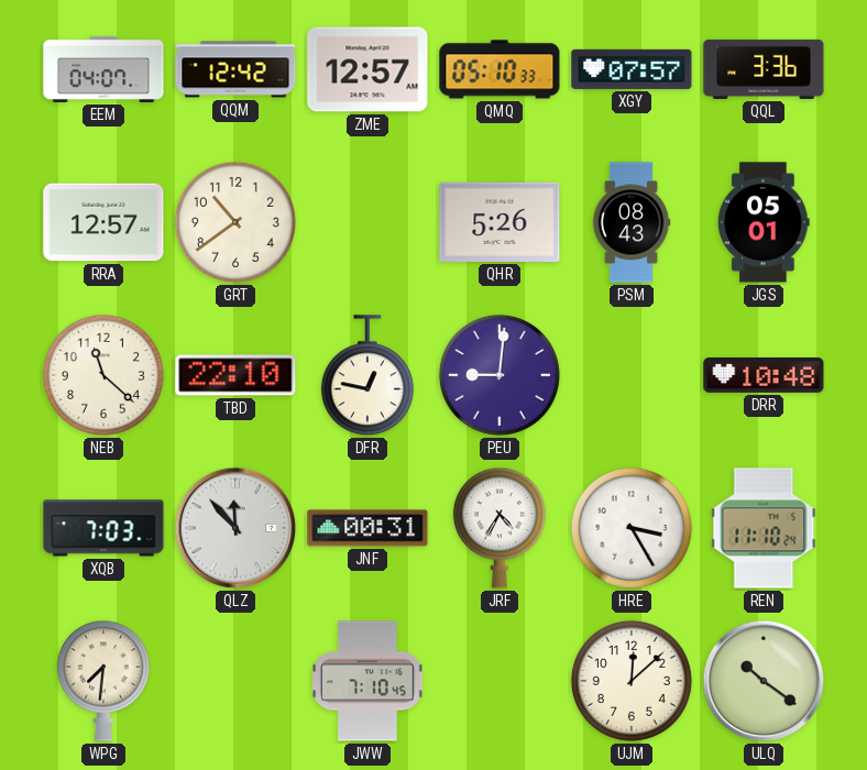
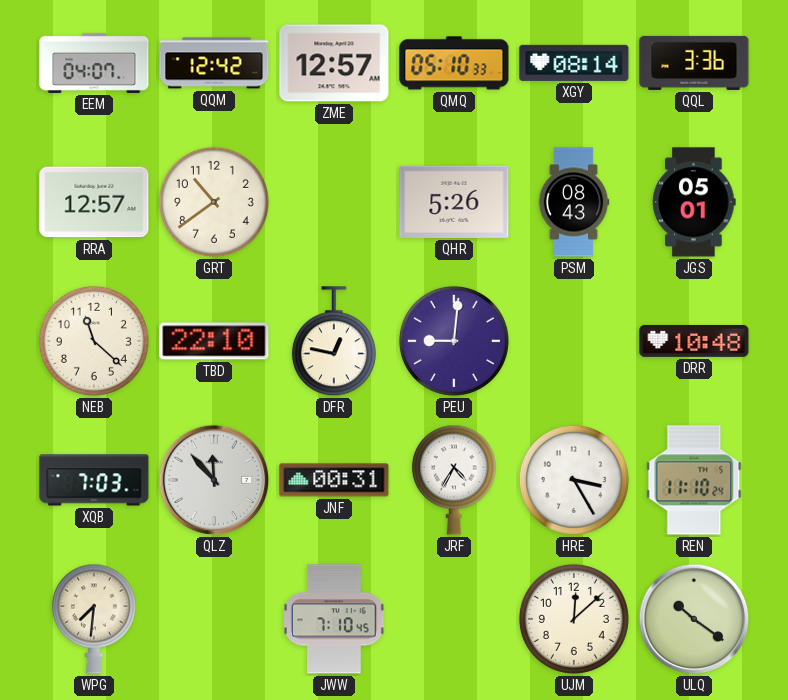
XGY: 07:57 -> 08:14
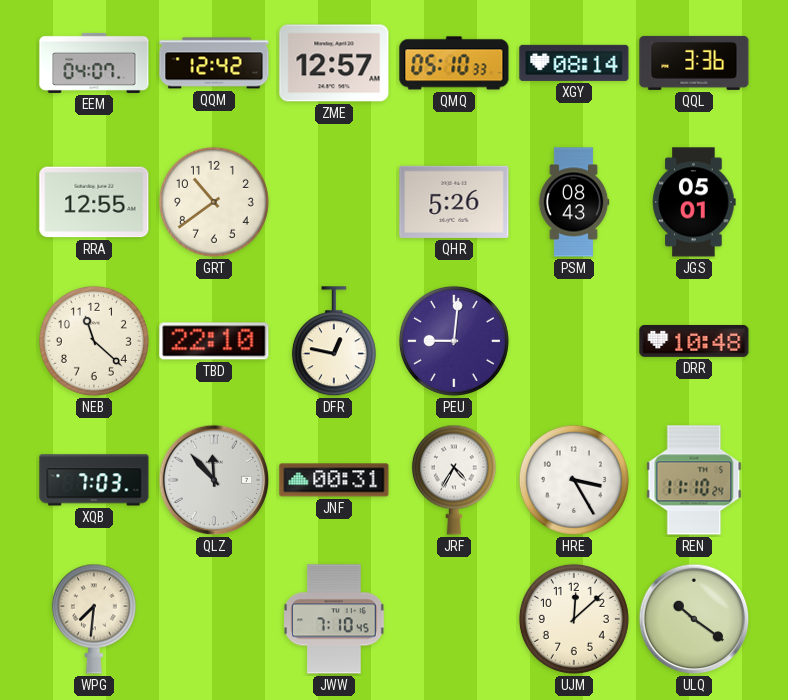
RRA: 12:57 -> 12:55
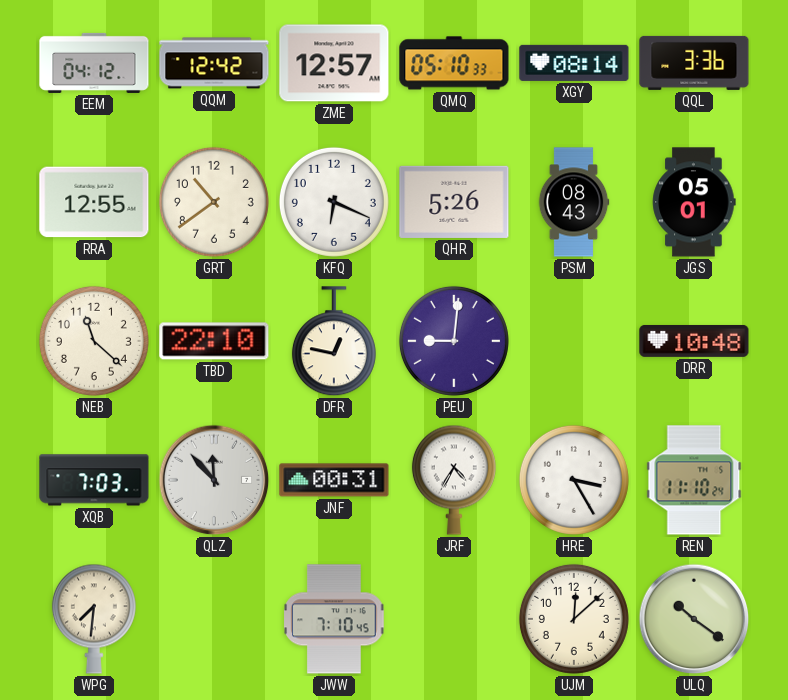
EEM: 04:07 -> 04:12
KFQ: none -> 6:19
